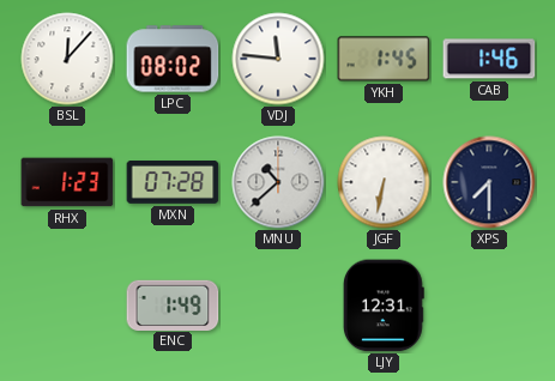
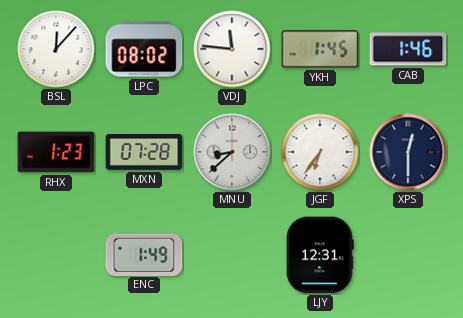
MNU: 10:38 -> 8:38
JGF: 6:32 -> 6:36
XPS: 7:30 -> 12:30
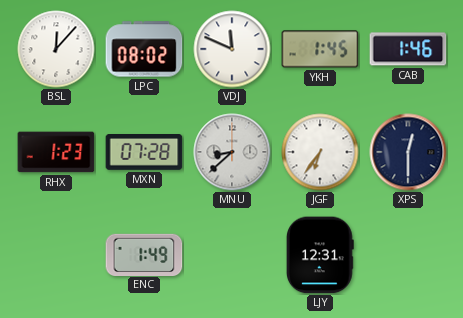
VDJ: 11:46 -> 11:49
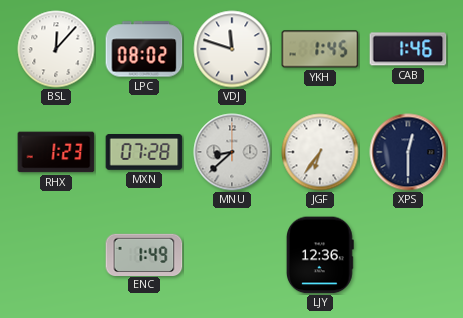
VDJ: 11:49 -> 11:48
LJY: 12:31 -> 12:36
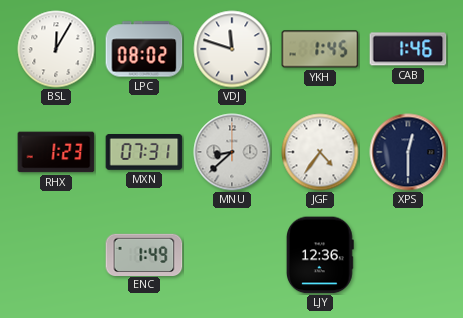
BSL: 12:07 -> 12:05
MXN: 07:28 -> 07:31
JGF: 6:36 -> 4:36
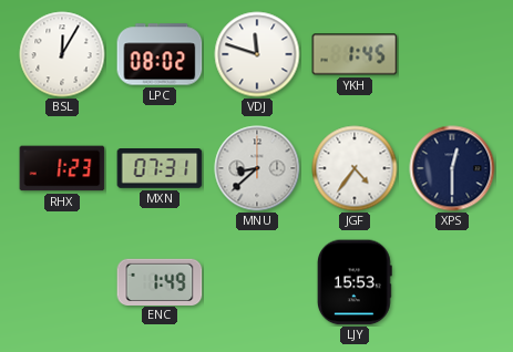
CAB: 1:46 -> none
LJY: 12:36 -> 15:53
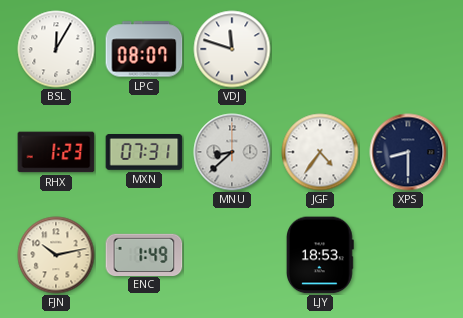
LPC: 08:02 -> 08:07
YKH: 1:45 -> none
XPS: 12:30 -> 8:30
FJN: none -> 10:13
LJY: 15:53 -> 18:53
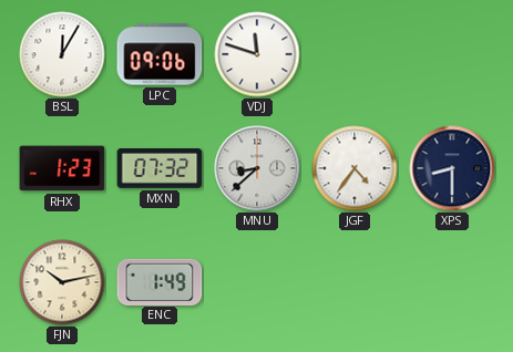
LPC: 08:07 -> 09:06
MXN: 07:31 -> 07:32
LJY: 18:53 -> none
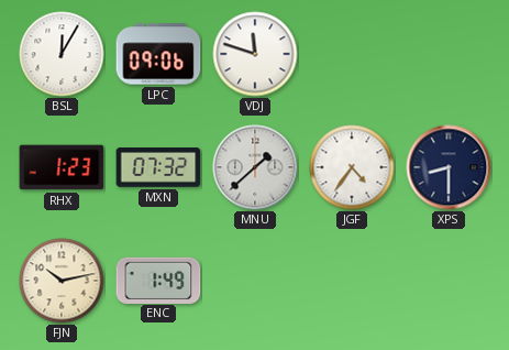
MNU: 8:38 -> 1:38
